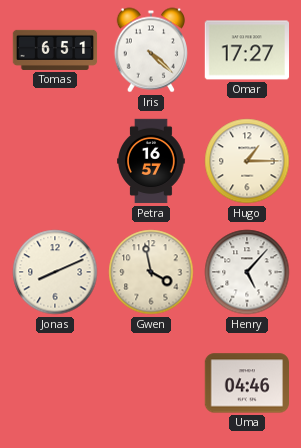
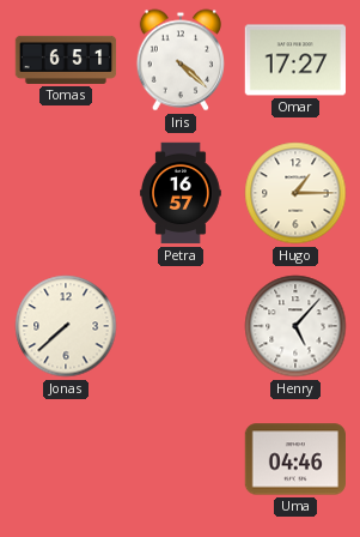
Jonas: 8:11 -> 7:38
Gwen: 3:58 -> none
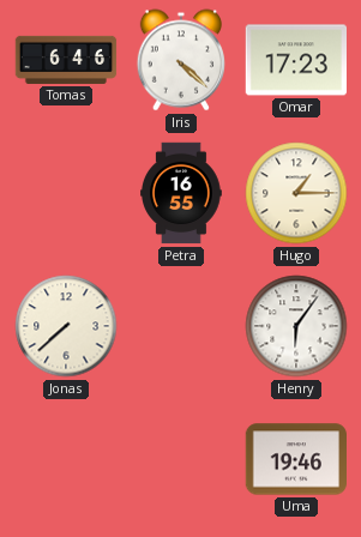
Tomas: 6:51 -> 6:46
Omar: 17:27 -> 17:23
Petra: 16:57 -> 16:55
Henry: 5:07 -> 6:06
Uma: 04:46 -> 19:46
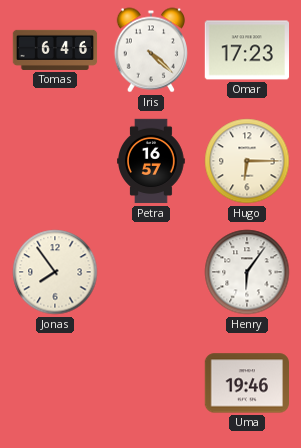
Petra: 16:55 -> 16:57
Hugo: 1:15 -> 6:15
Jonas: 7:38 -> 7:54
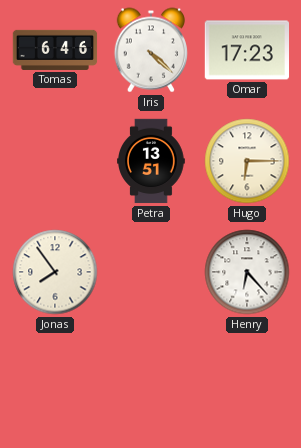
Petra: 16:57 -> 13:51
Henry: 6:06 -> 6:23
Uma: 19:46 -> none
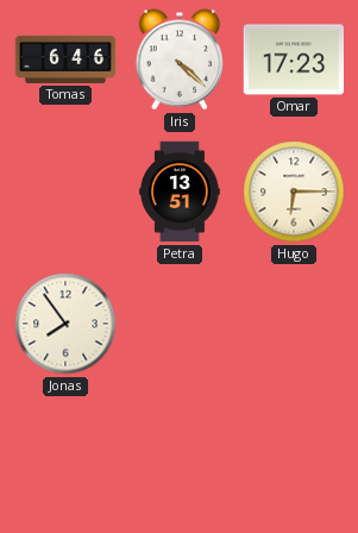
Henry: 6:23 -> none
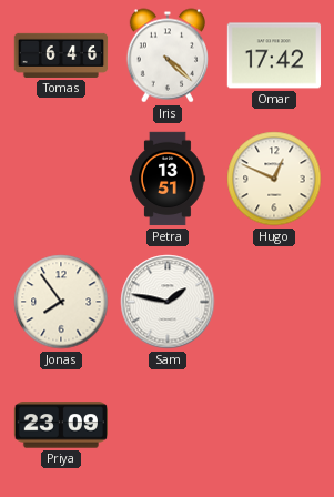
Omar: 17:23 -> 17:42
Hugo: 6:15 -> 12:49
Sam: none -> 1:47
Priya: none -> 23:09
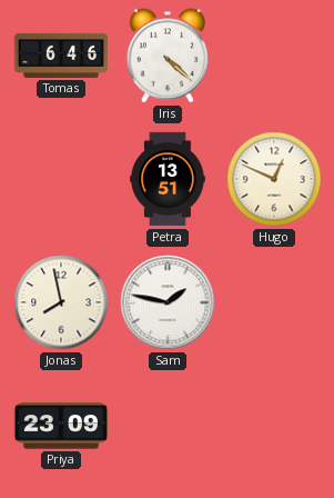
Omar: 17:42 -> none
Jonas: 7:54 -> 7:58
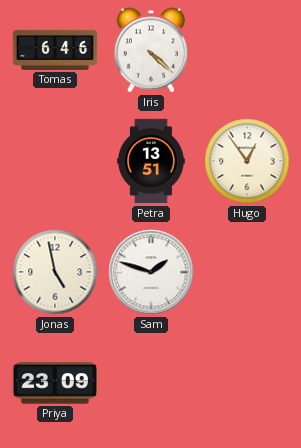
Hugo: 12:49 -> 12:54
Jonas: 7:58 -> 4:58
Sam: 1:47 -> 1:48
